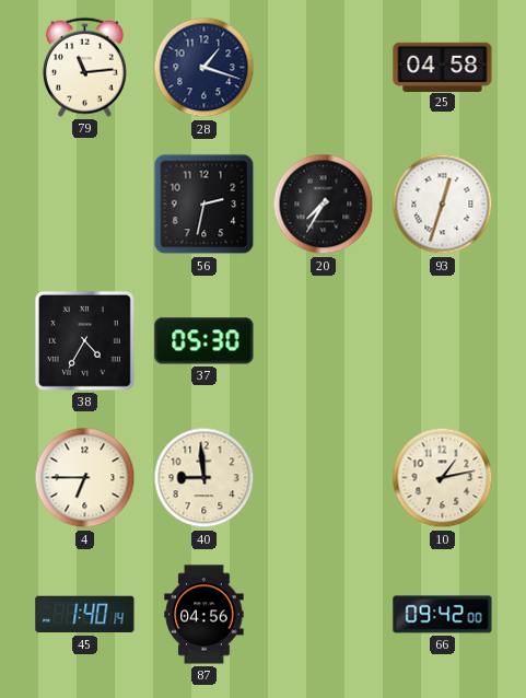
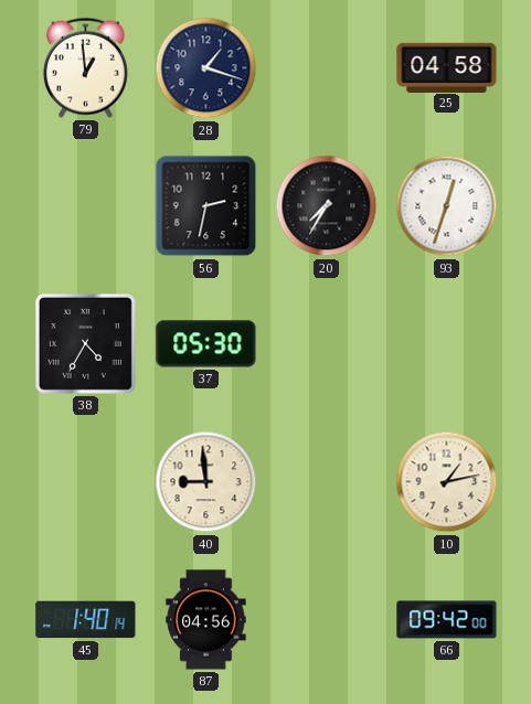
79: 11:14 -> 12:59
4: 6:45 -> none
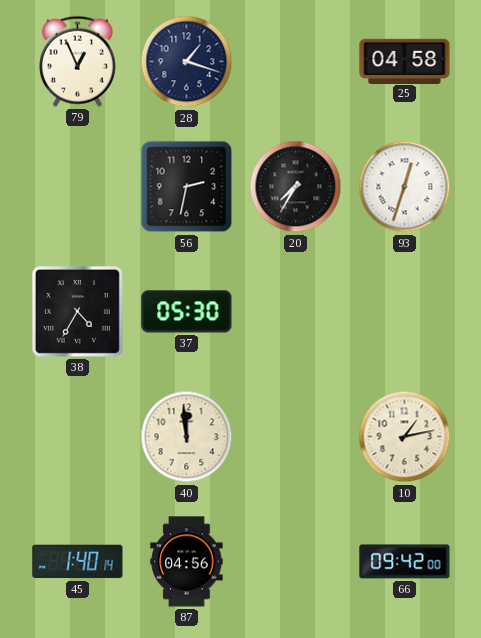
79: 12:59 -> 12:56
40: 8:59 -> 11:59
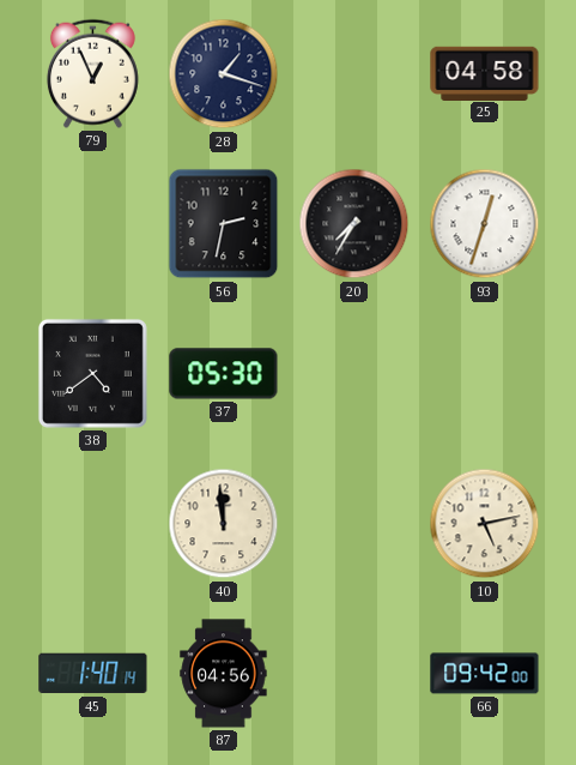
38: 4:35 -> 4:39
10: 1:13 -> 5:13
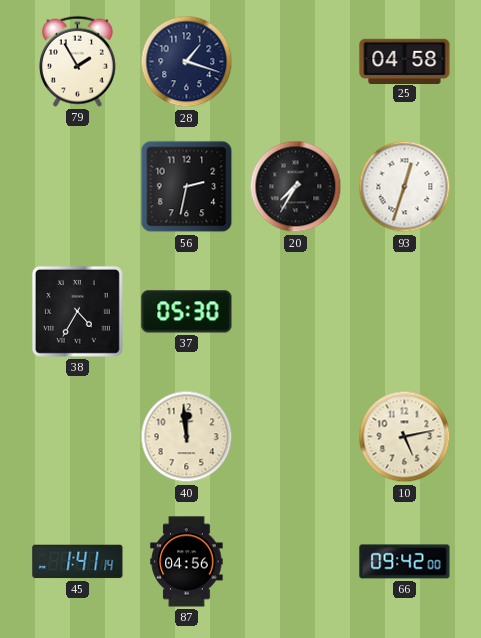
79: 12:56 -> 1:55
38: 4:39 -> 4:35
45: 1:40 -> 1:41
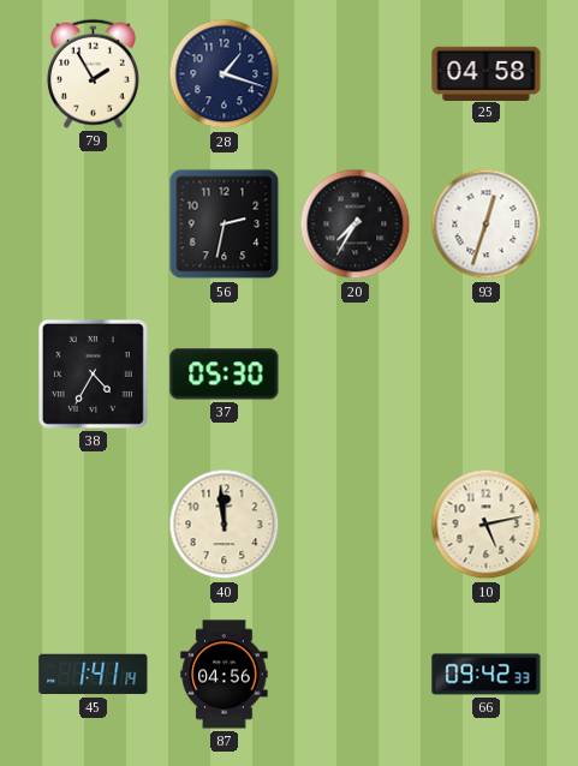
66: 09:42:00 -> 09:42:33
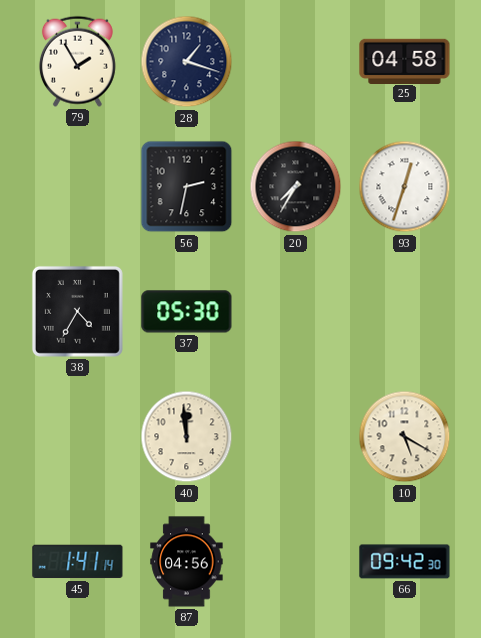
10: 5:13 -> 5:20
66: 09:42:33 -> 09:42:30
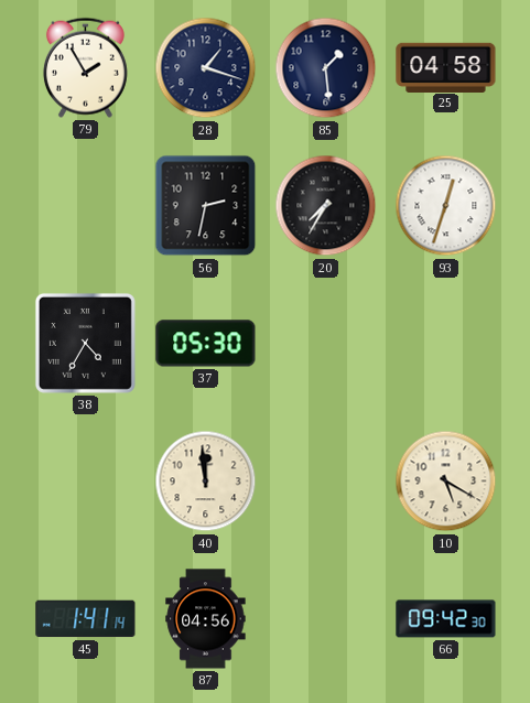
85: none -> 1:29
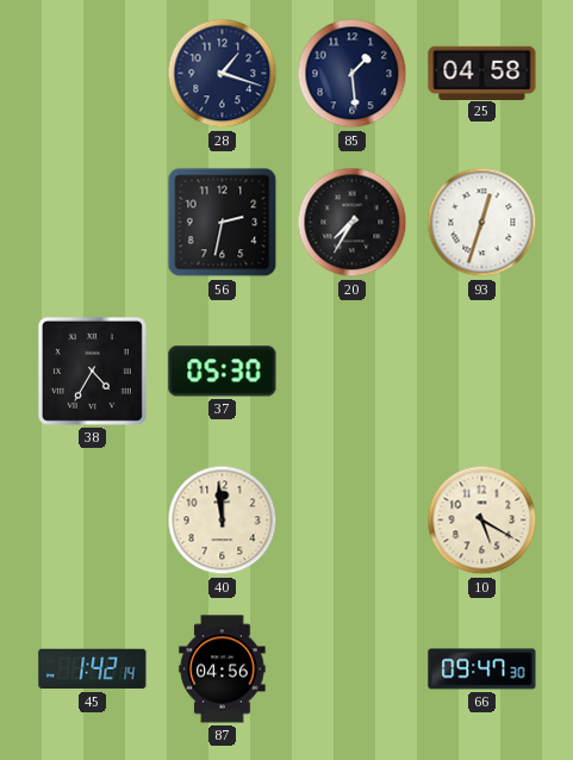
79: 1:55 -> none
45: 1:41 -> 1:42
66: 09:42 -> 09:47
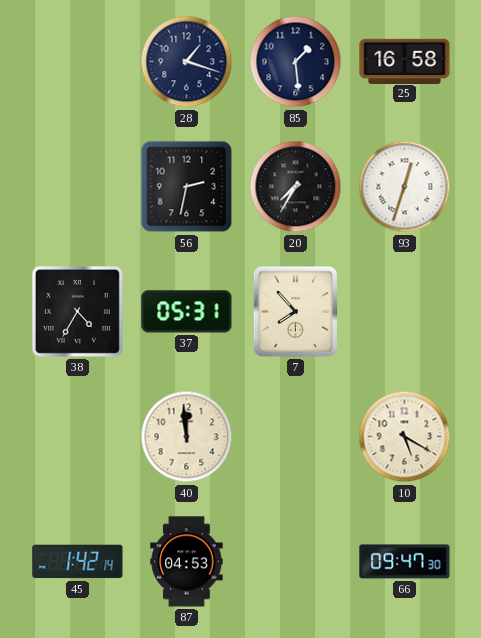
25: 04:58 -> 16:58
37: 05:30 -> 05:31
7: none -> 7:53
87: 04:56 -> 04:53
